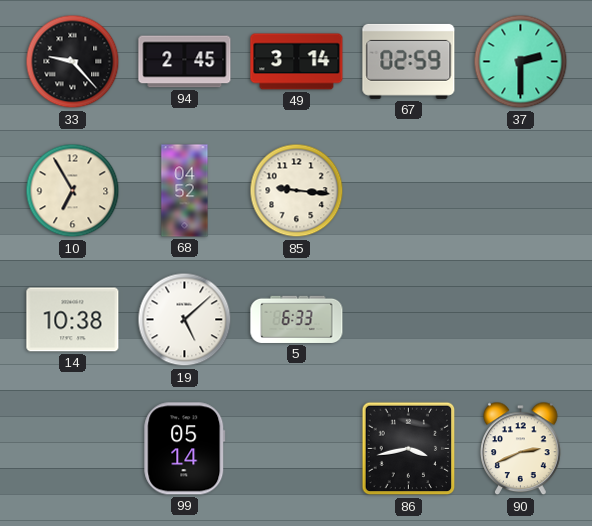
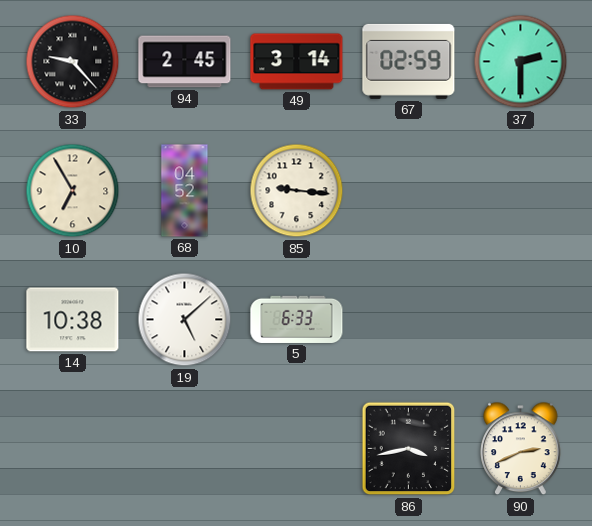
99: 05:14 -> none
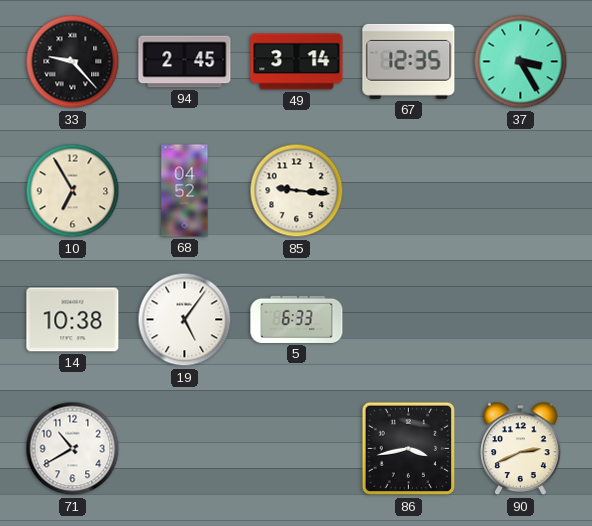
67: 02:59 -> 12:35
37: 2:30 -> 3:25
19: 5:08 -> 5:06
71: none -> 10:40
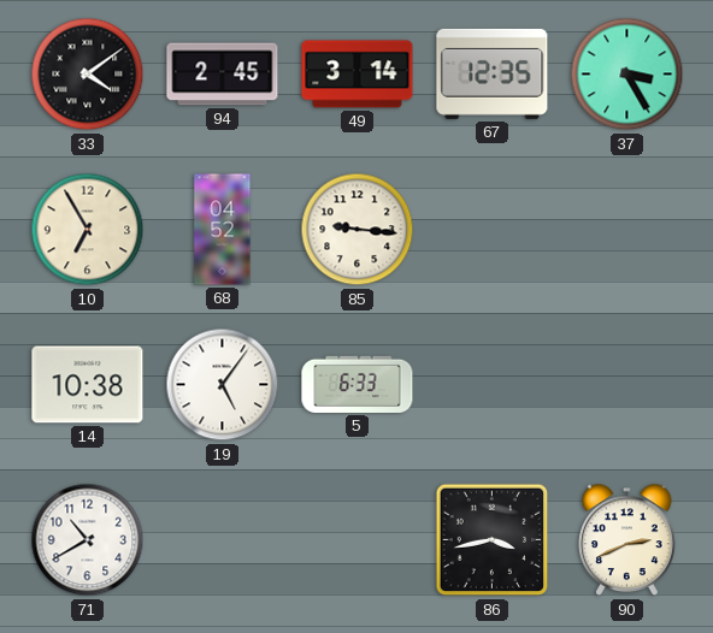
33: 9:23 -> 4:09
